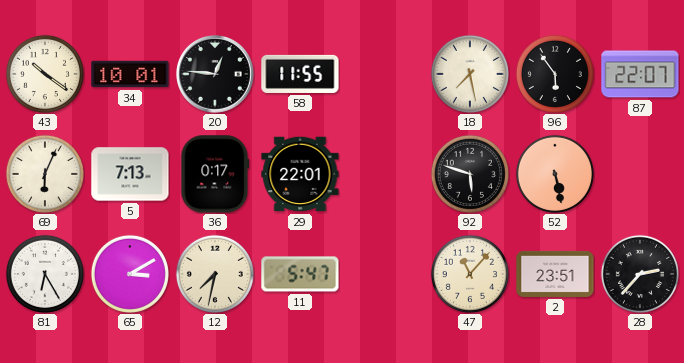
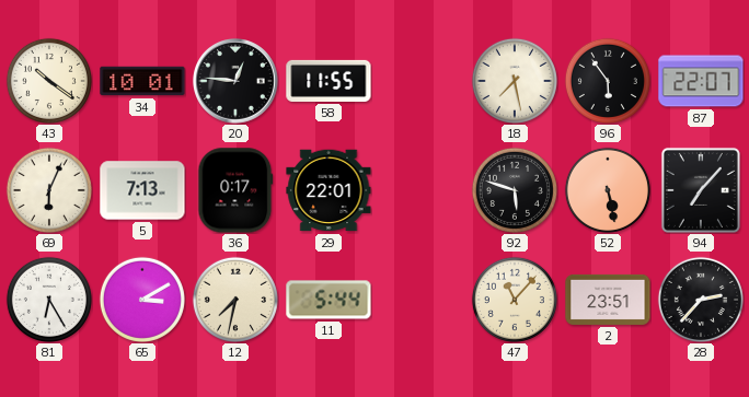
94: none -> 7:07
11: 5:47 -> 5:44
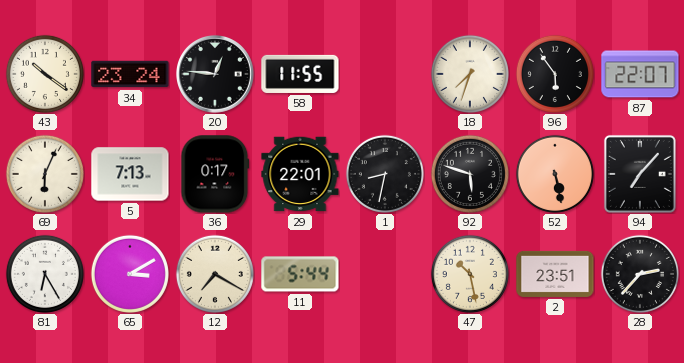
34: 10:01 -> 23:24
18: 7:28 -> 7:33
1: none -> 8:32
12: 7:32 -> 7:20
47: 11:07 -> 10:28
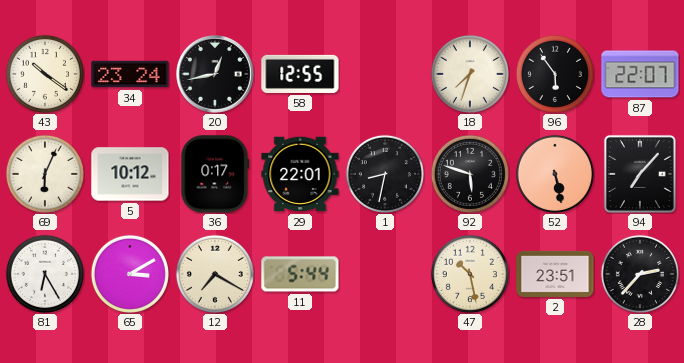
20: 12:46 -> 12:43
58: 11:55 -> 12:55
5: 7:13 -> 10:12
